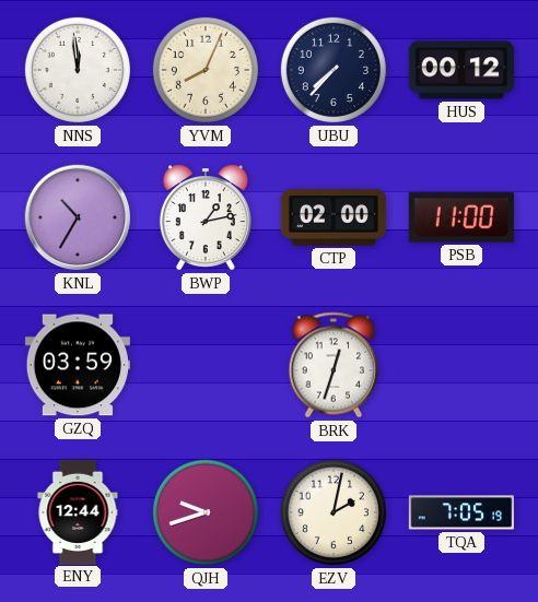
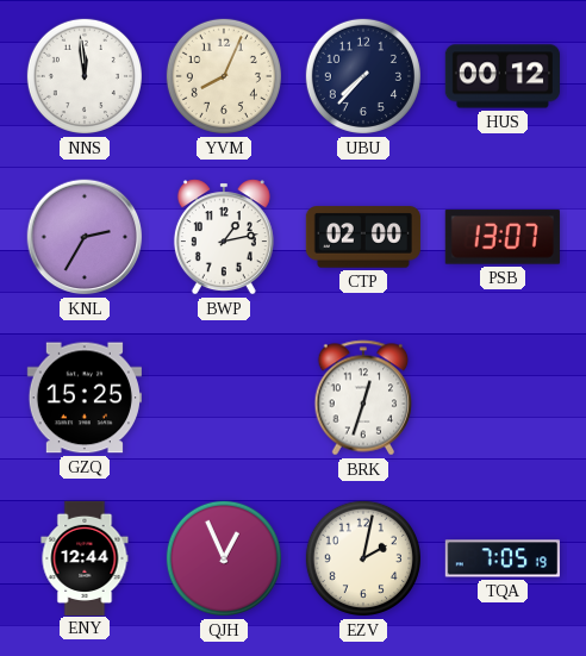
KNL: 10:35 -> 2:35
PSB: 11:00 -> 13:07
GZQ: 03:59 -> 15:25
QJH: 9:42 -> 12:56
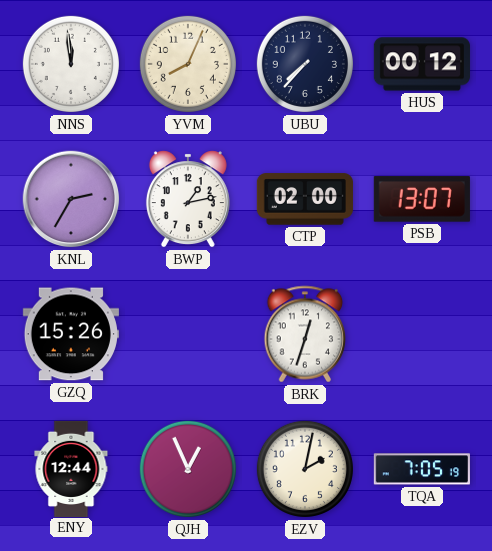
GZQ: 15:25 -> 15:26
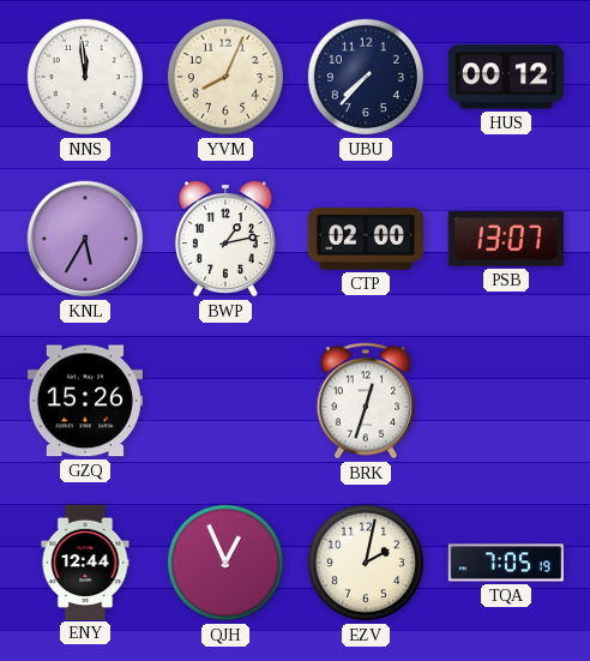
KNL: 2:35 -> 5:35
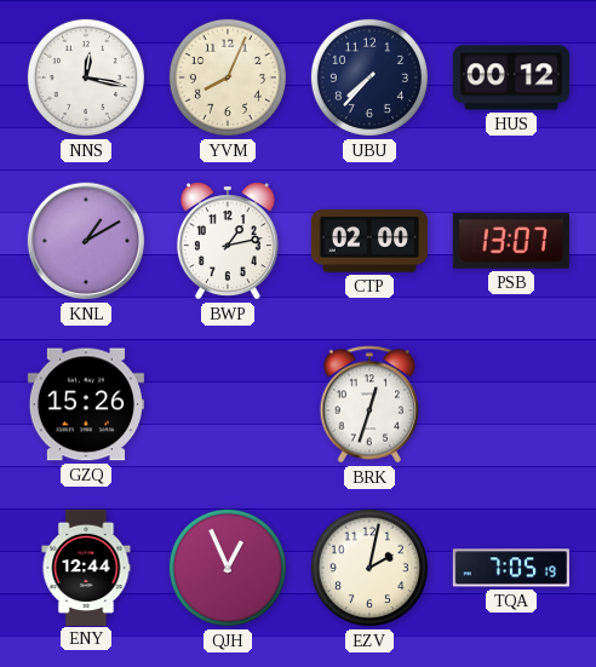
NNS: 11:59 -> 12:17
KNL: 5:35 -> 1:10
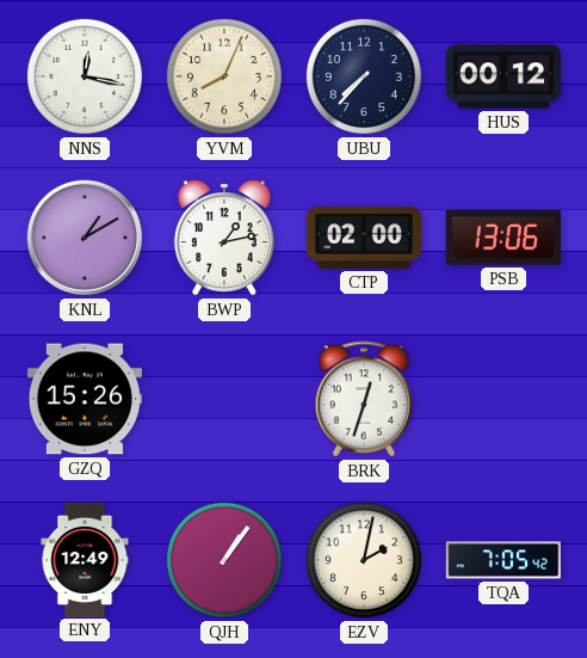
PSB: 13:07 -> 13:06
ENY: 12:44 -> 12:49
QJH: 12:56 -> 1:06
TQA: 7:05:19 -> 7:05:42
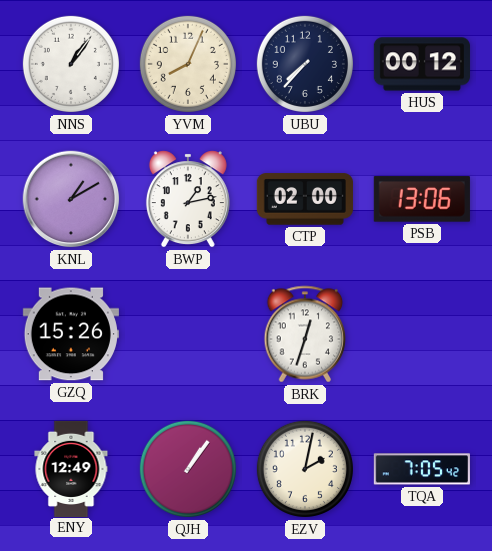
NNS: 12:17 -> 1:06
